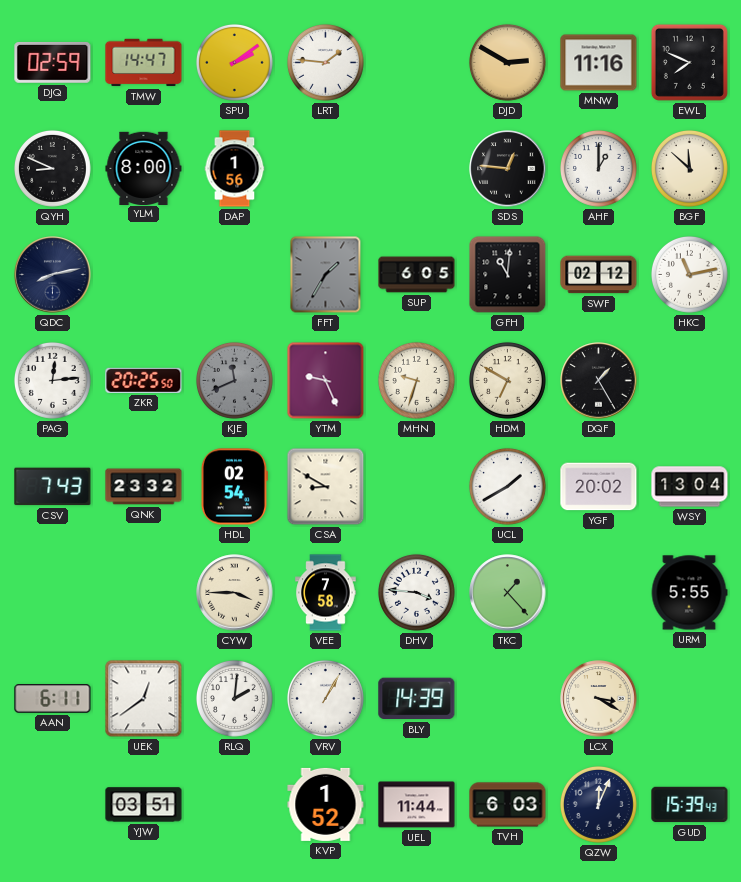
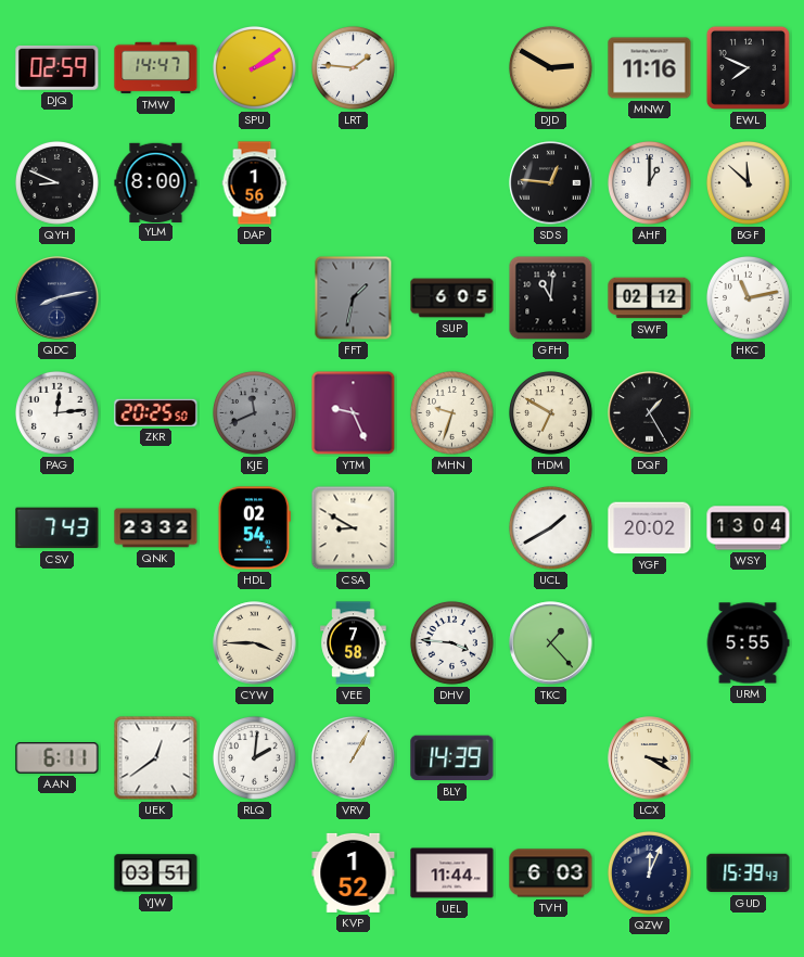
FFT: 1:35 -> 1:32
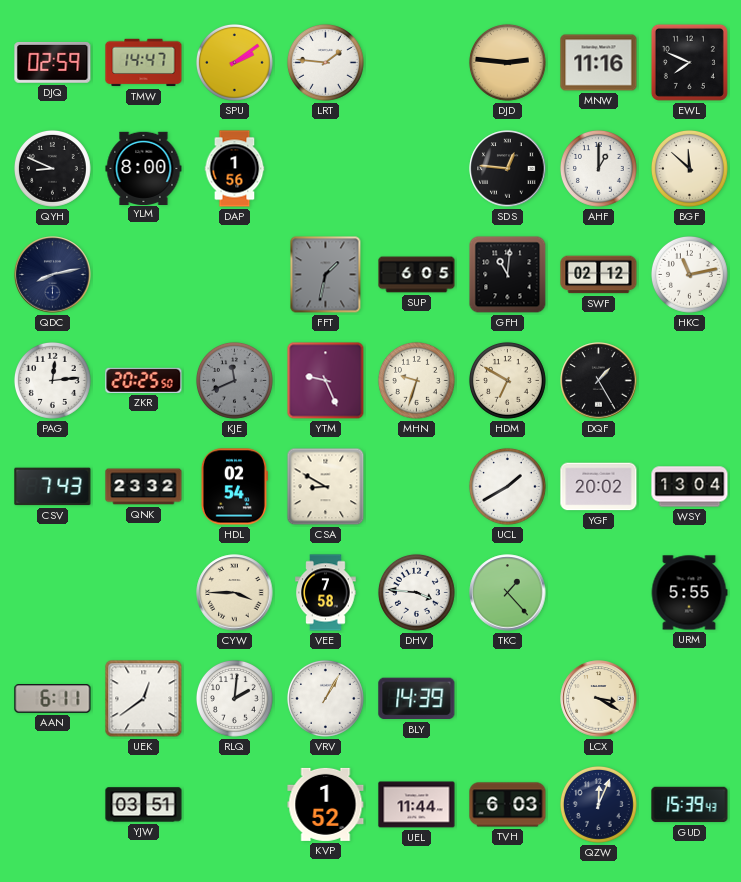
DJD: 2:50 -> 2:46
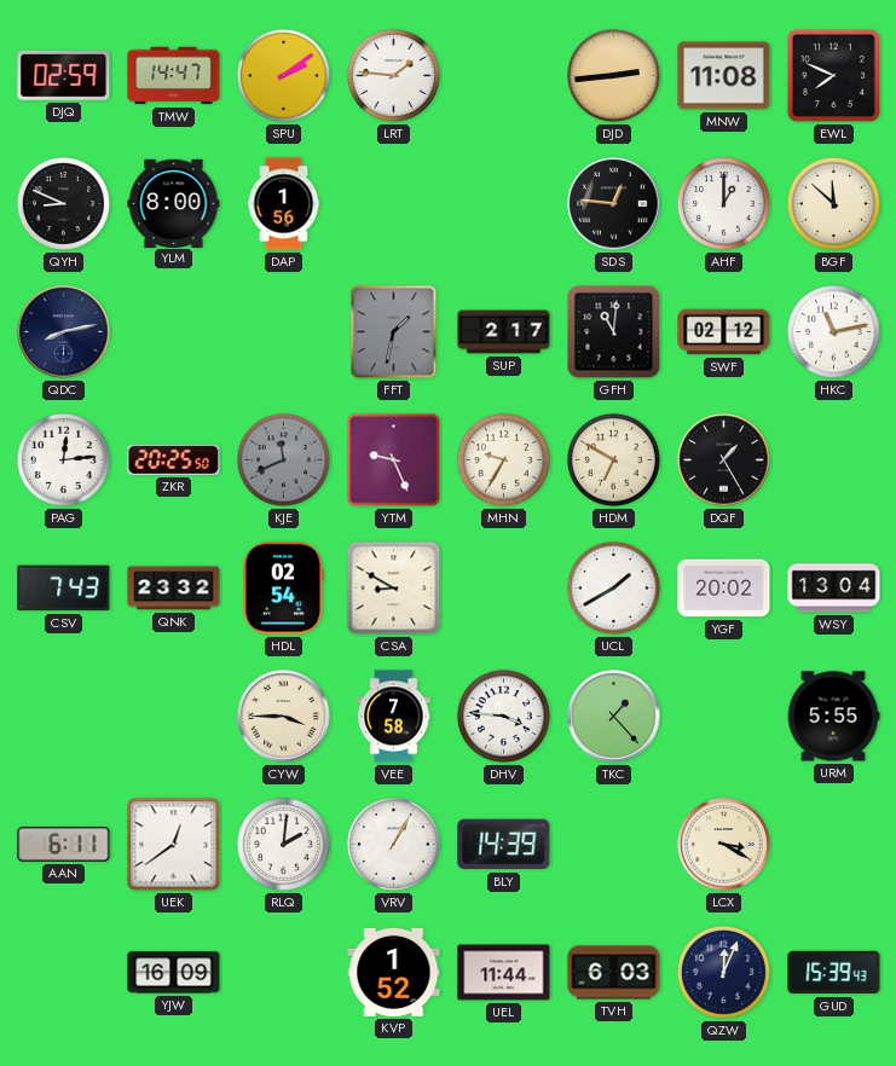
DJD: 2:46 -> 2:44
MNW: 11:16 -> 11:08
SUP: 6:05 -> 2:17
MHN: 9:33 -> 9:35
YJW: 03:51 -> 16:09
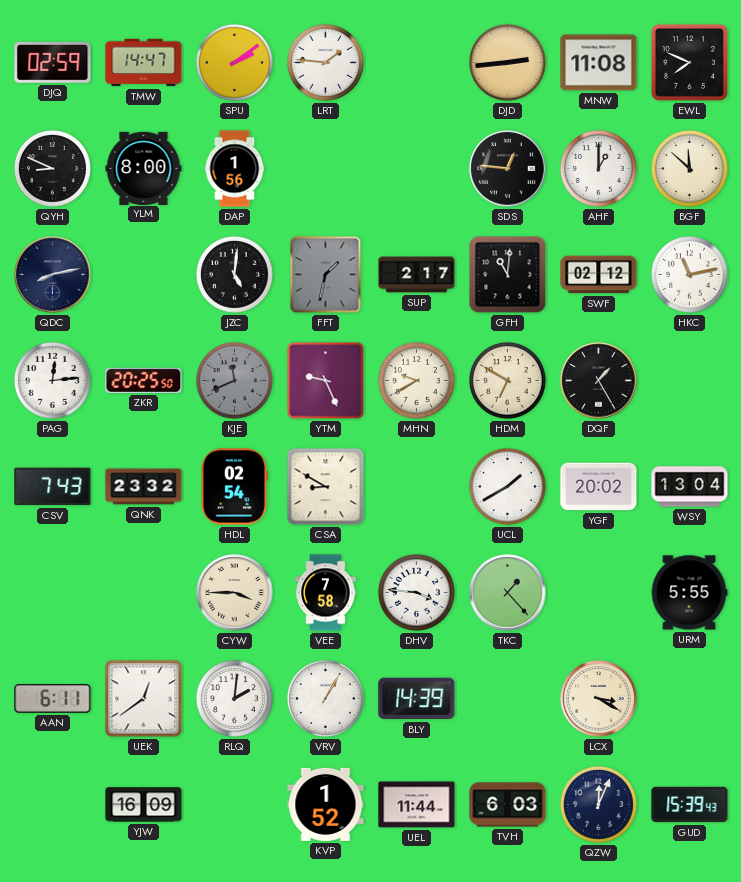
JZC: none -> 5:01
MHN: 9:35 -> 9:40
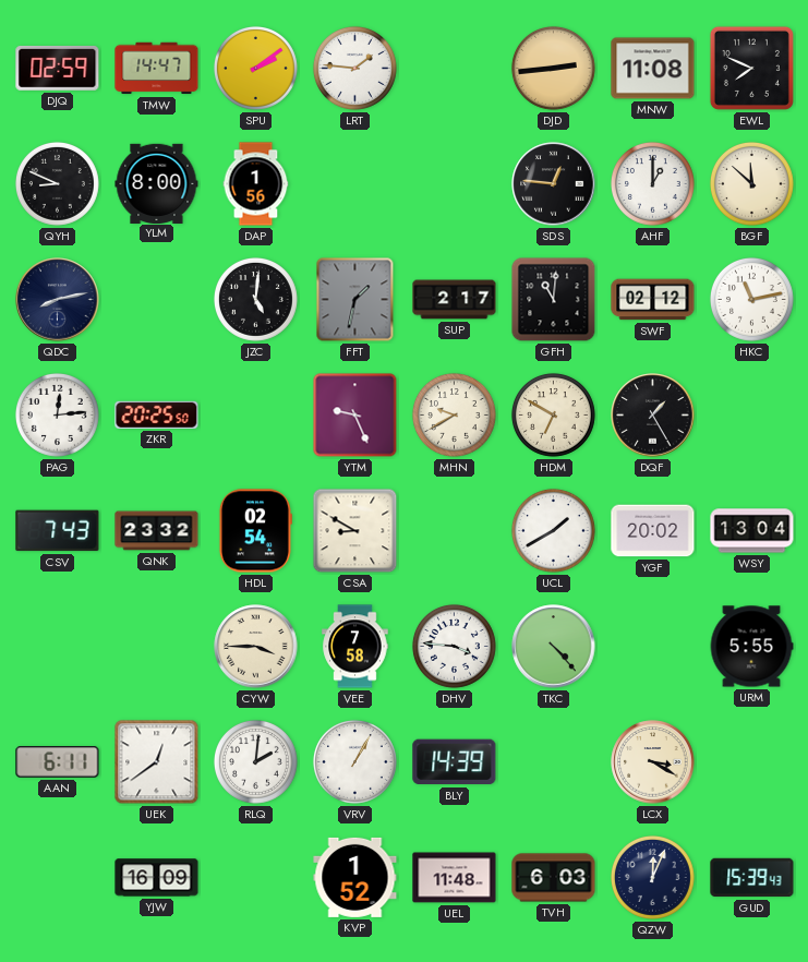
KJE: 11:41 -> none
TKC: 1:23 -> 4:23
UEL: 11:44 -> 11:48
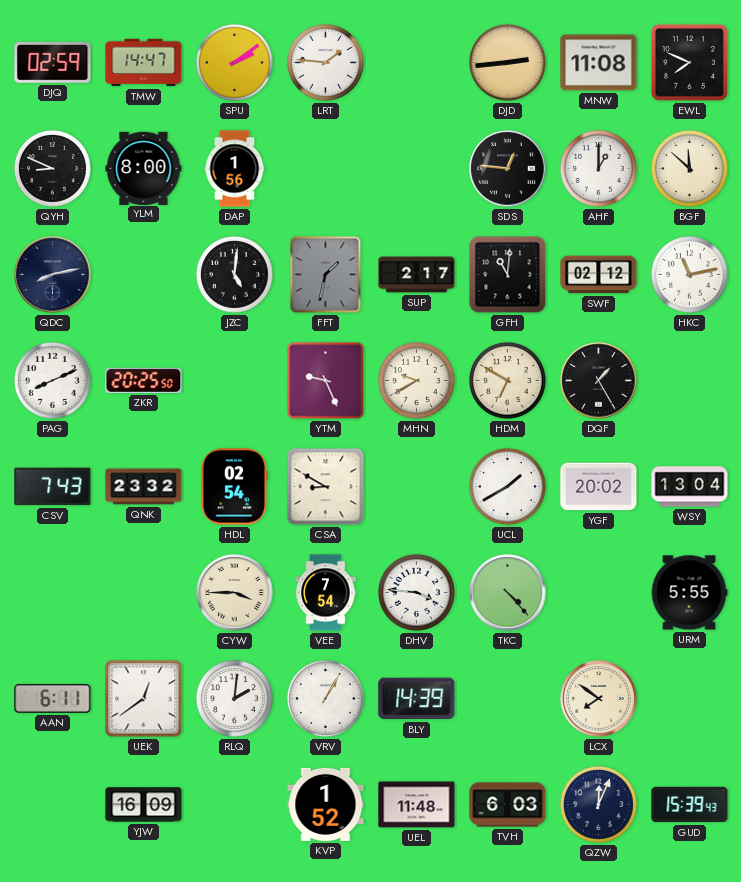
PAG: 12:14 -> 8:11
VEE: 7:58 -> 7:54
LCX: 3:20 -> 7:51
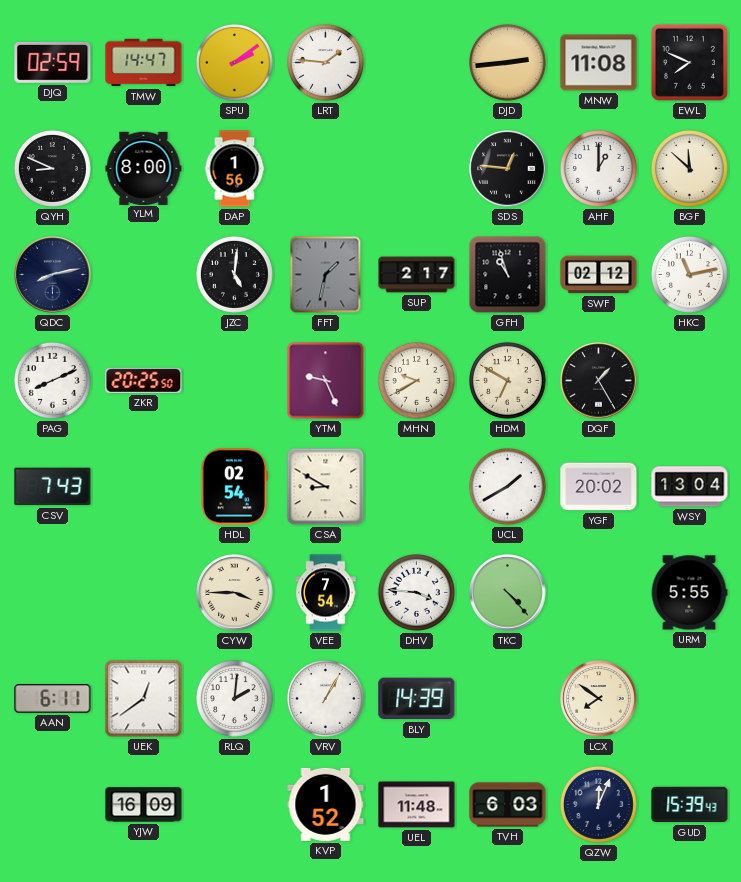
GFH: 11:01 -> 10:57
QNK: 23:32 -> none
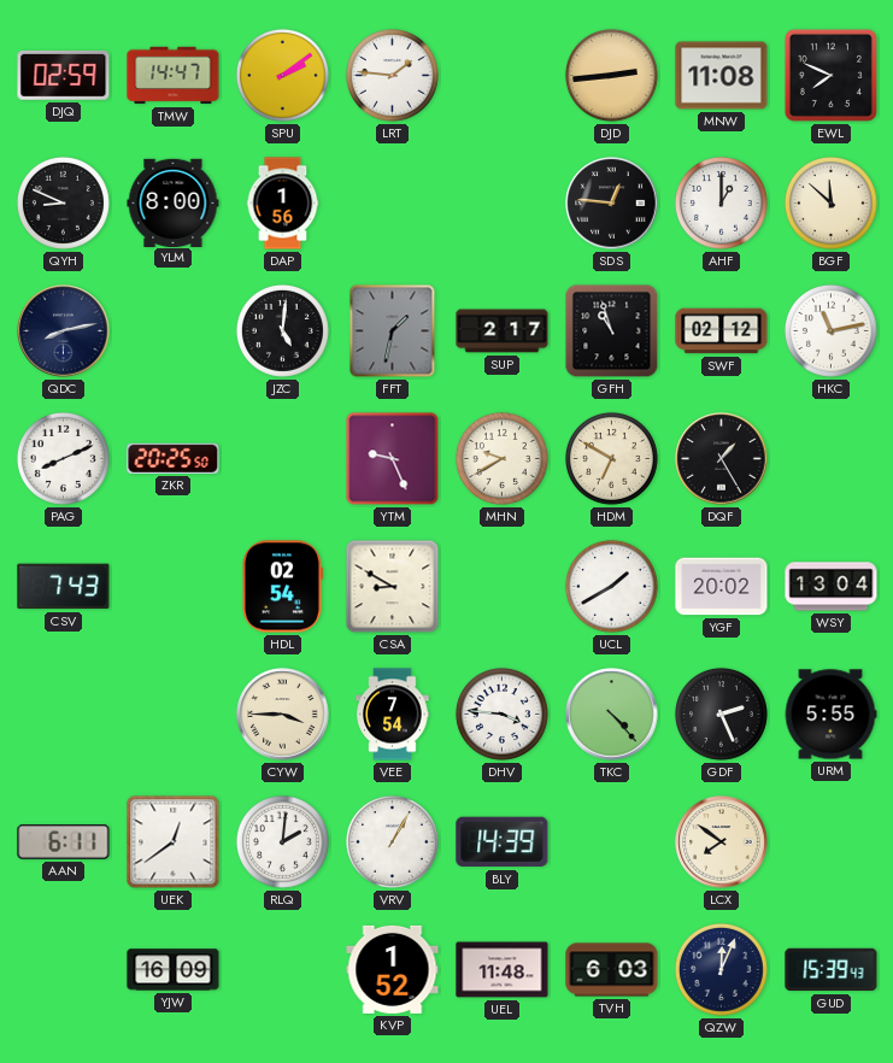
GDF: none -> 2:26
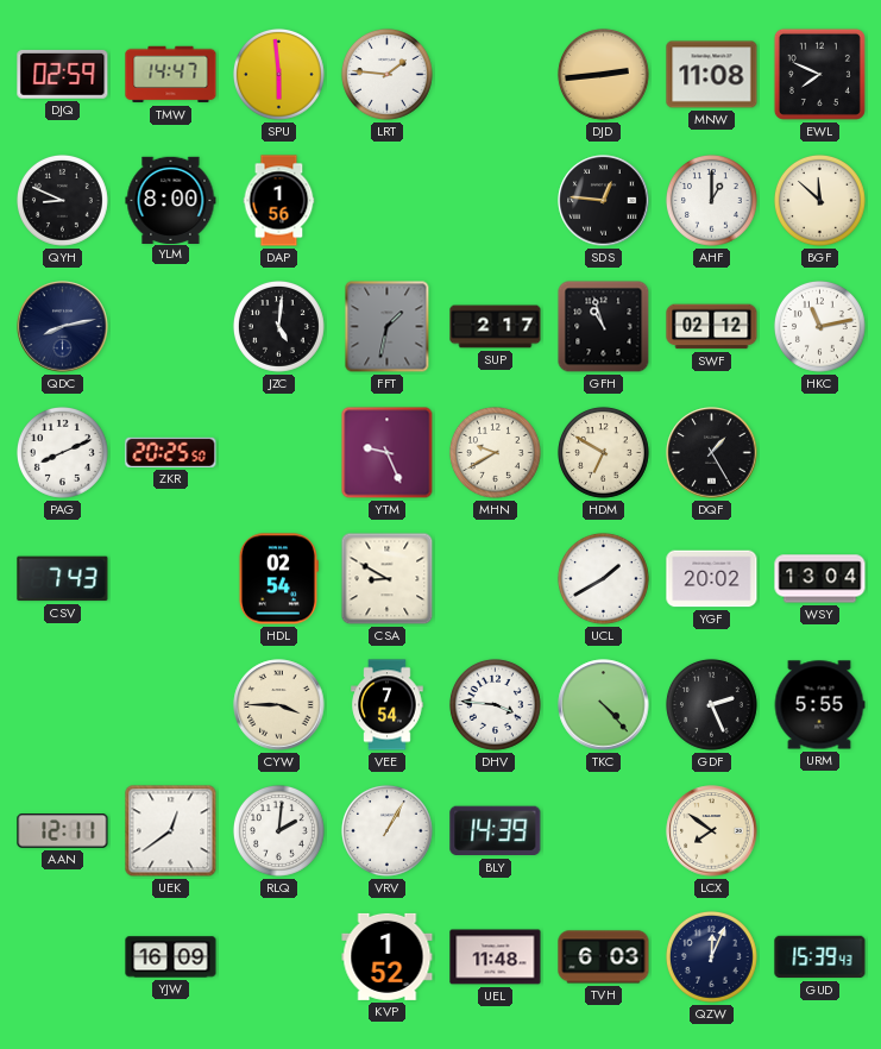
SPU: 2:09 -> 5:59
AAN: 6:11 -> 12:11
